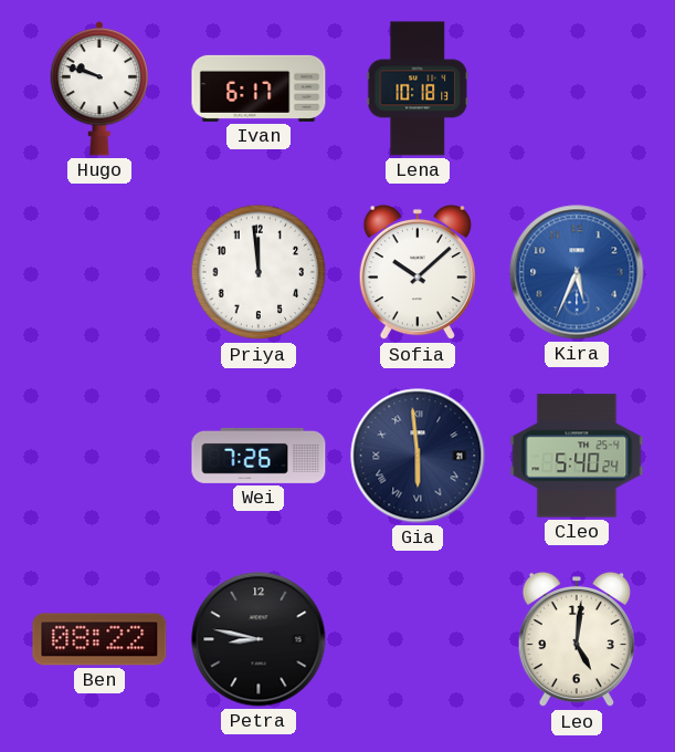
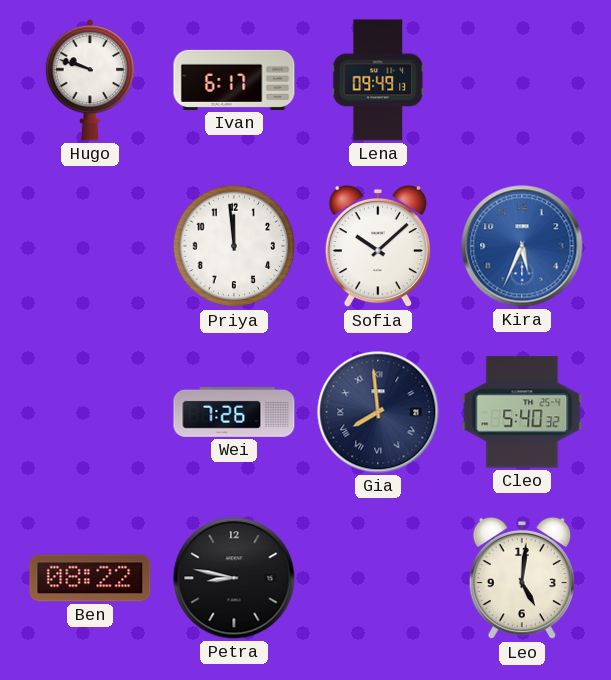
Lena: 10:18 -> 09:49
Gia: 5:59 -> 7:59
Cleo: 5:40:24 -> 5:40:32
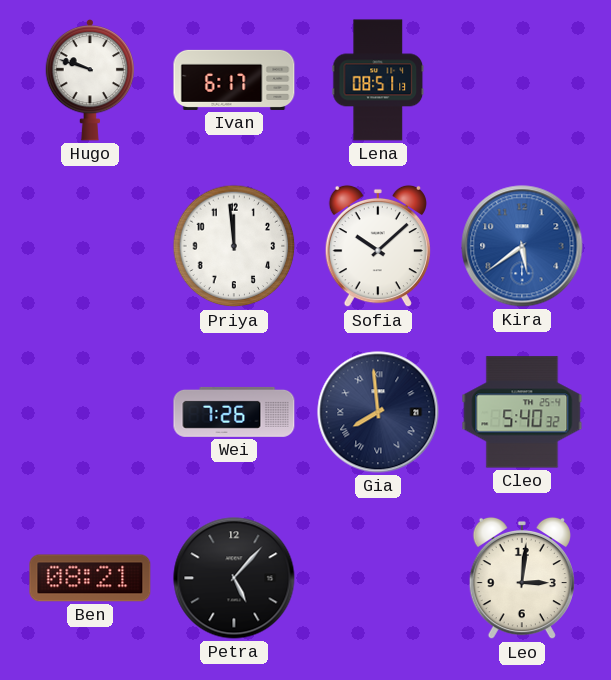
Lena: 09:49 -> 08:51
Kira: 5:34 -> 5:39
Ben: 08:22 -> 08:21
Petra: 8:47 -> 5:07
Leo: 5:01 -> 3:01
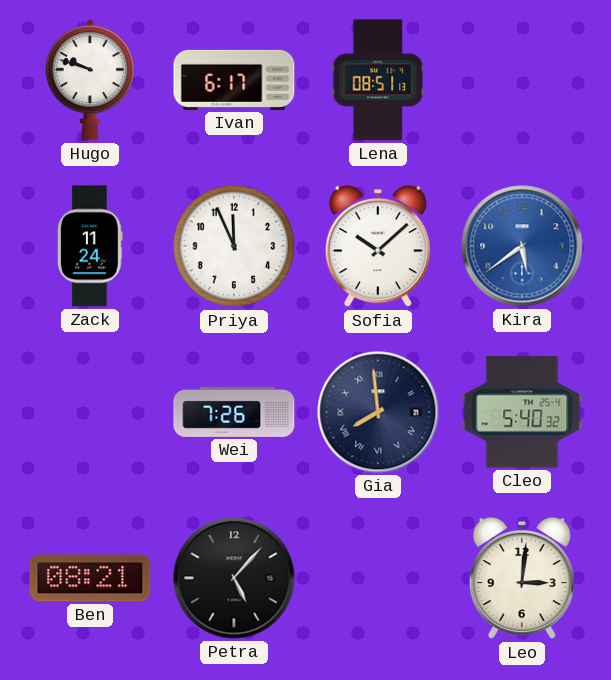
Zack: none -> 11:24
Priya: 11:59 -> 11:56
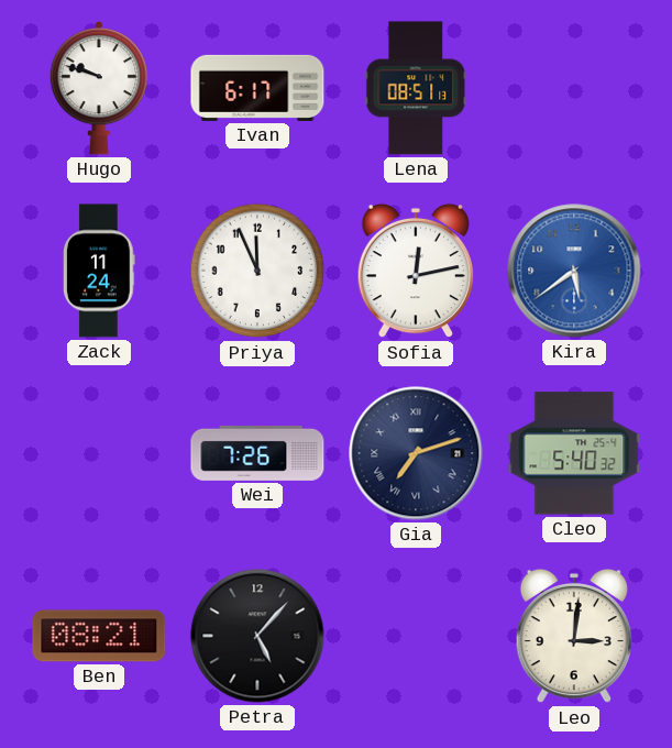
Sofia: 10:08 -> 12:13
Gia: 7:59 -> 7:12
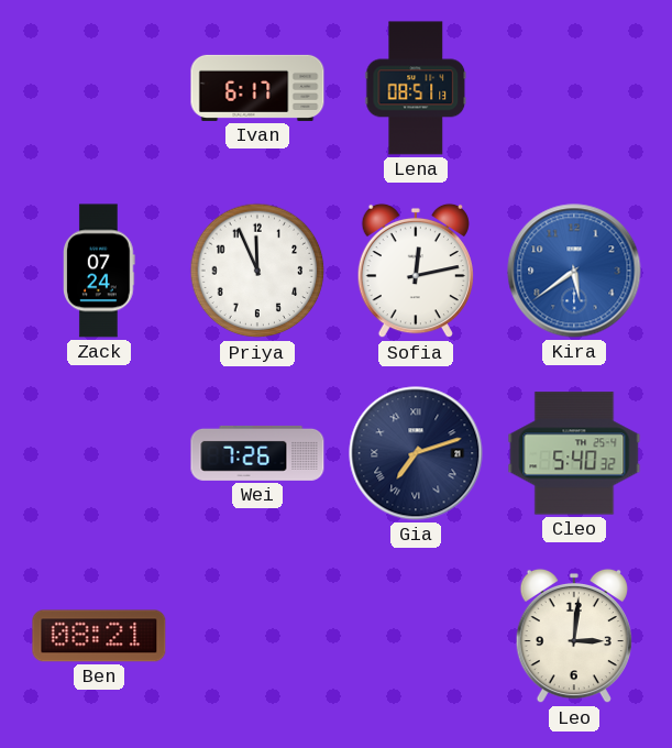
Hugo: 9:48 -> none
Zack: 11:24 -> 07:24
Petra: 5:07 -> none
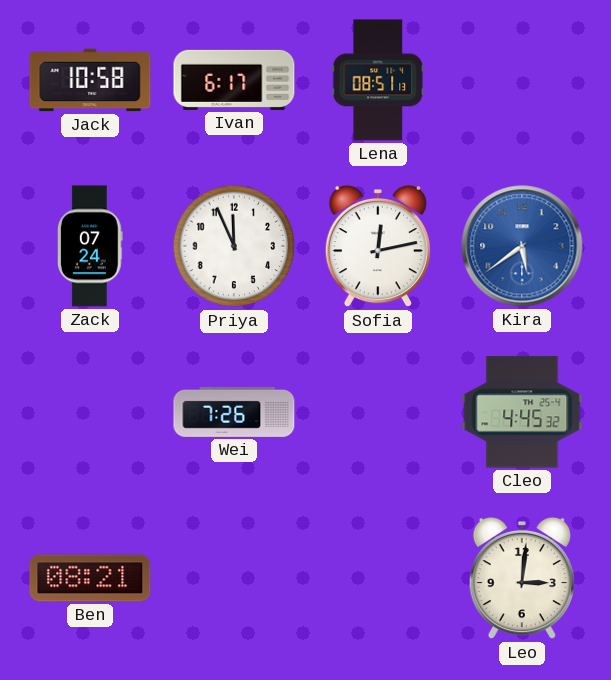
Jack: none -> 10:58
Gia: 7:12 -> none
Cleo: 5:40 -> 4:45
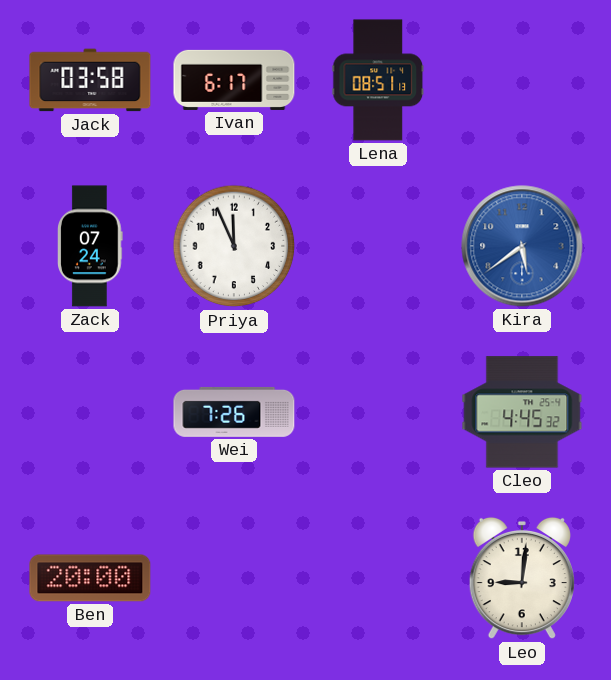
Jack: 10:58 -> 03:58
Sofia: 12:13 -> none
Ben: 08:21 -> 20:00
Leo: 3:01 -> 9:01
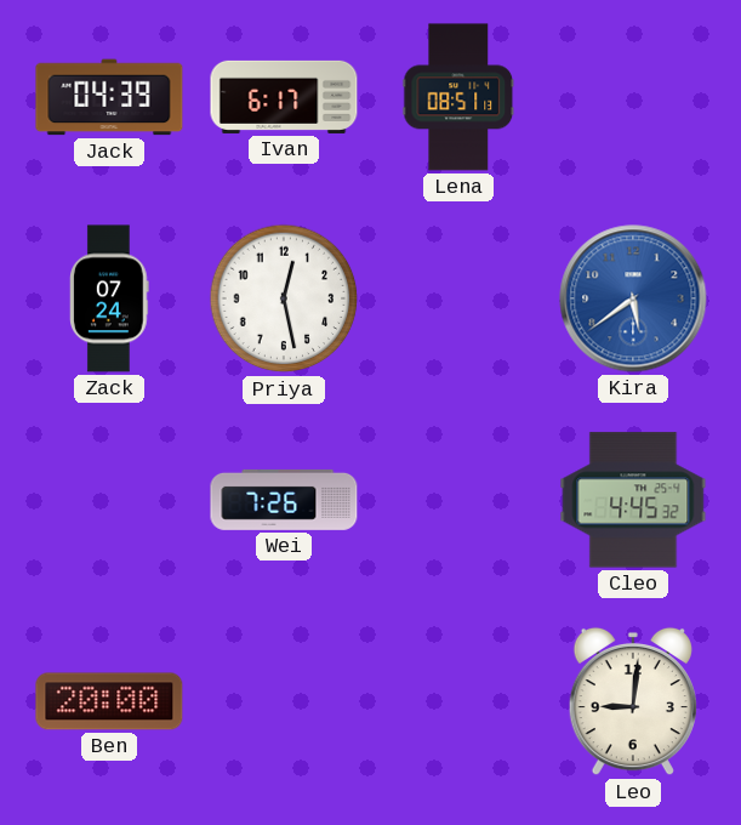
Jack: 03:58 -> 04:39
Priya: 11:56 -> 12:28
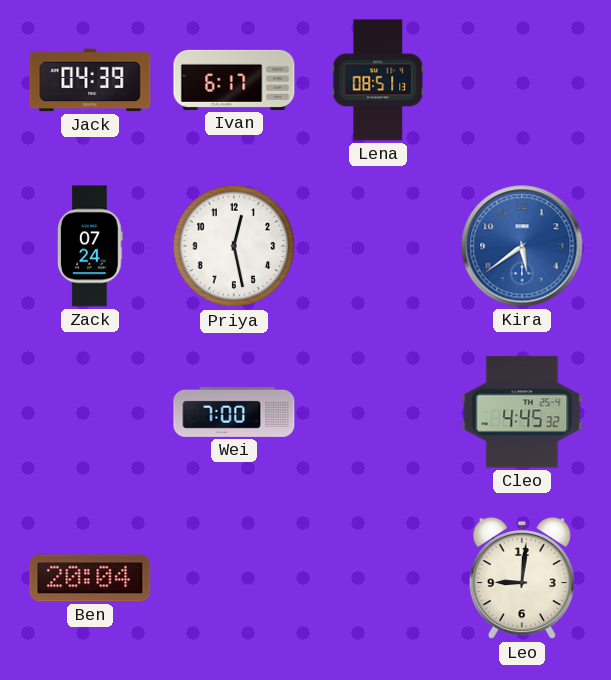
Wei: 7:26 -> 7:00
Ben: 20:00 -> 20:04
